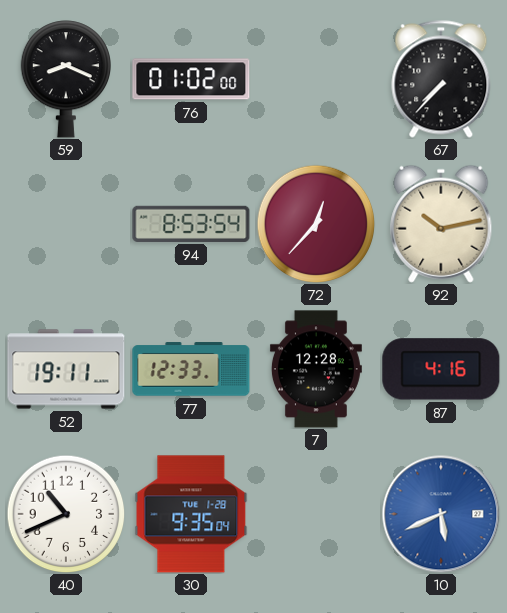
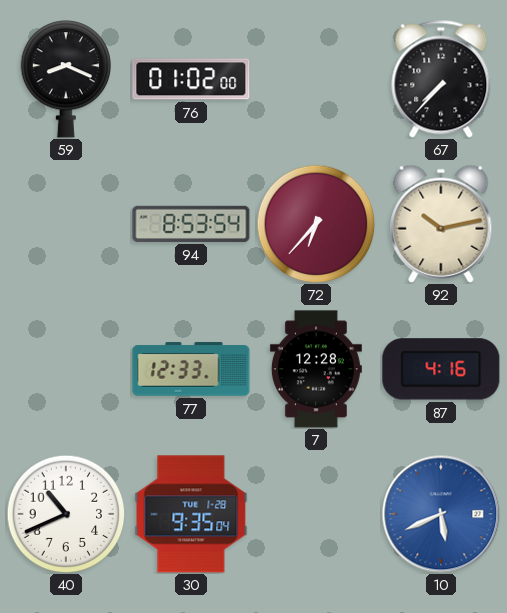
72: 12:37 -> 6:37
52: 19:11 -> none
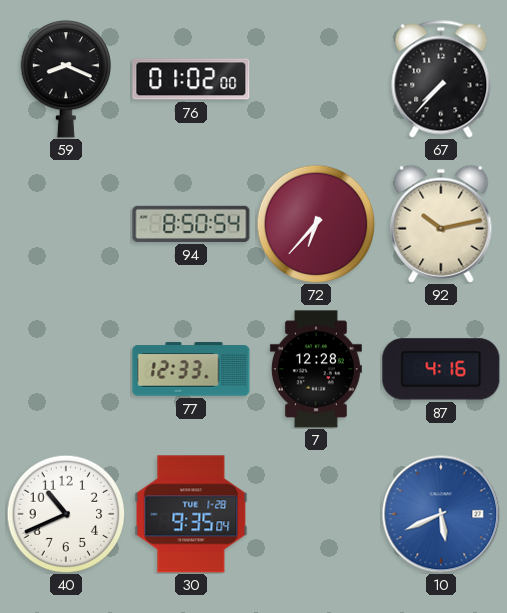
94: 8:53 -> 8:50
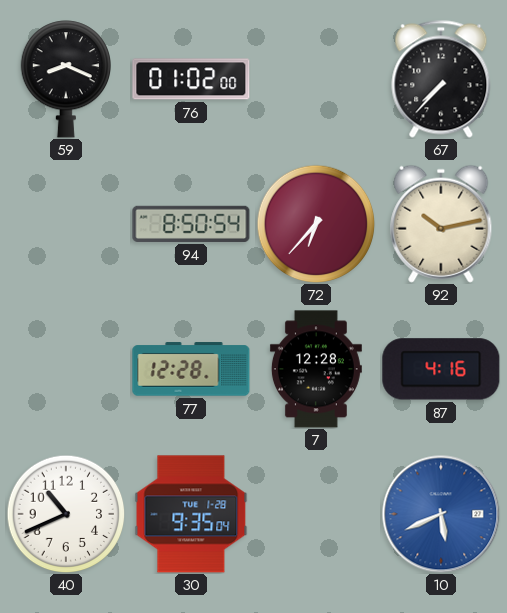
77: 12:33 -> 12:28
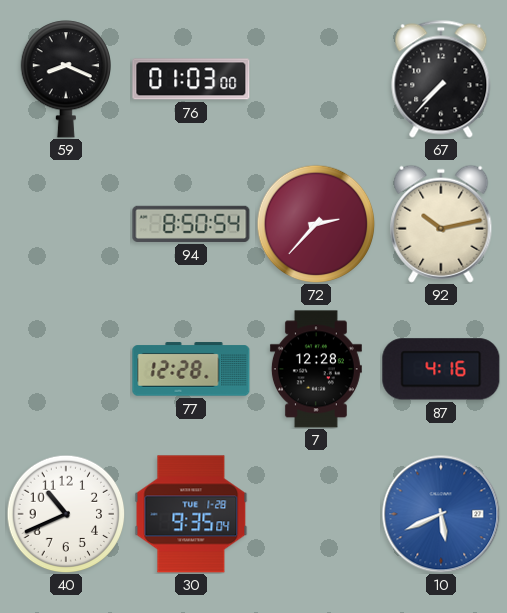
76: 01:02 -> 01:03
72: 6:37 -> 2:37
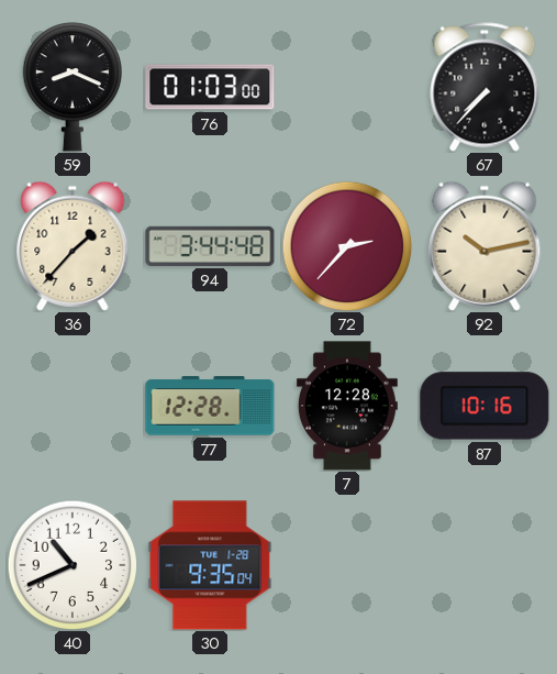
36: none -> 1:37
94: 8:50 -> 3:44
87: 4:16 -> 10:16
10: 5:41 -> none
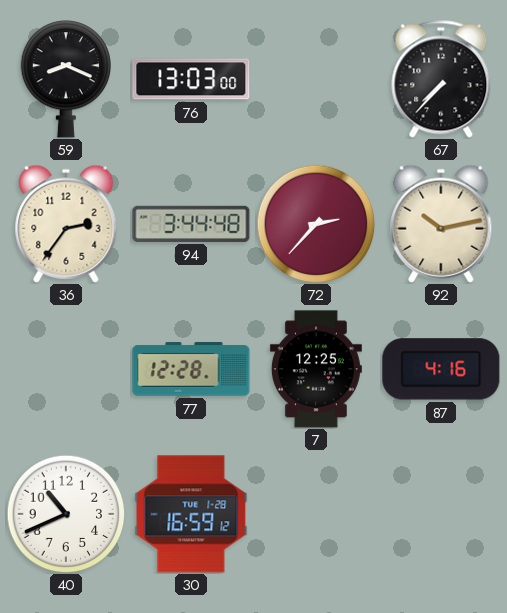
76: 01:03 -> 13:03
36: 1:37 -> 2:36
7: 12:28 -> 12:25
87: 10:16 -> 4:16
30: 9:35 -> 16:59
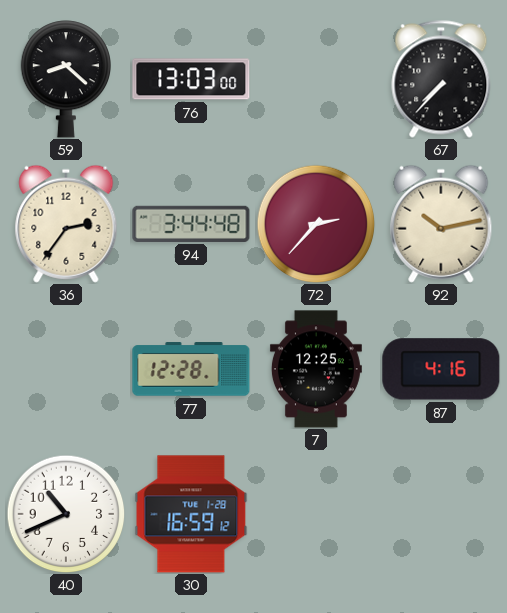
59: 8:19 -> 8:22
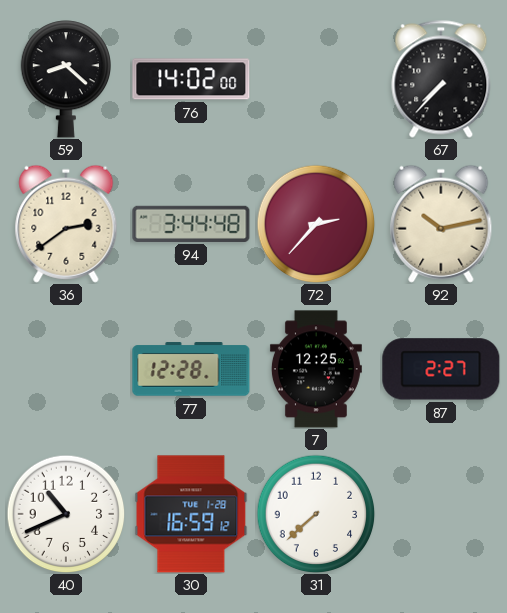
76: 13:03 -> 14:02
36: 2:36 -> 2:39
87: 4:16 -> 2:27
31: none -> 7:38
